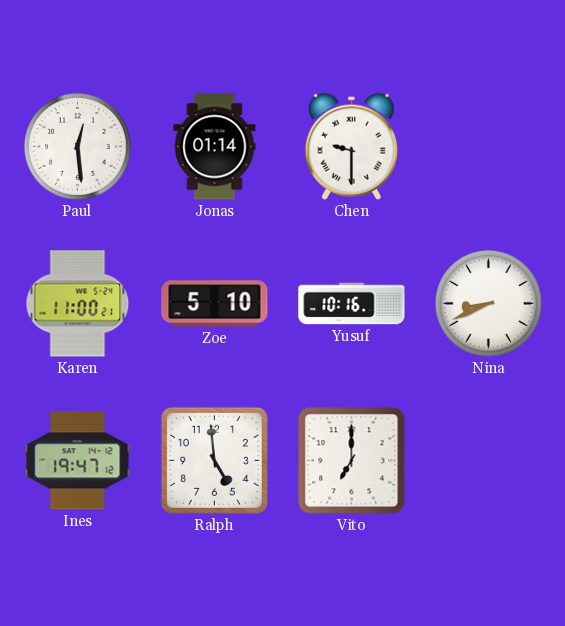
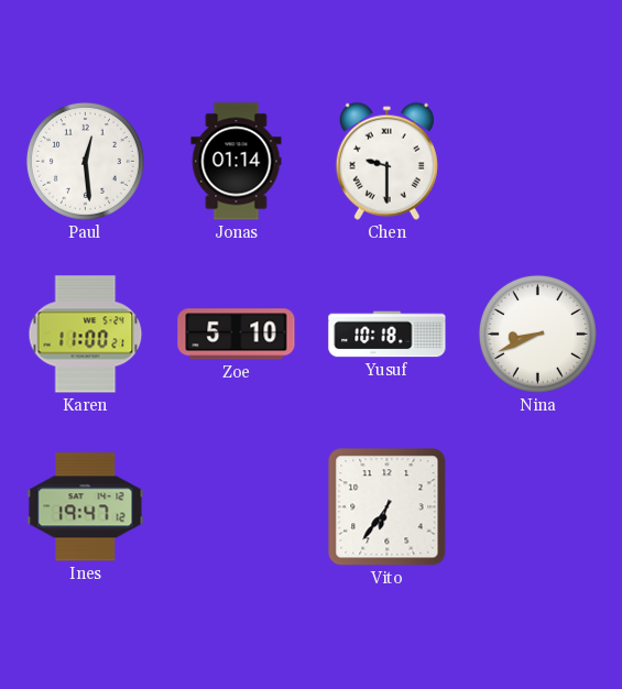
Yusuf: 10:16 -> 10:18
Ralph: 4:59 -> none
Vito: 7:00 -> 6:36
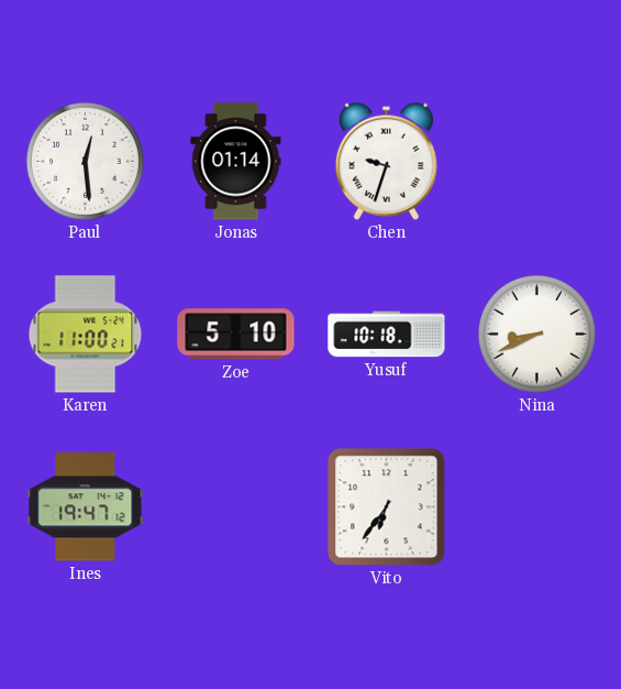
Chen: 9:30 -> 9:33
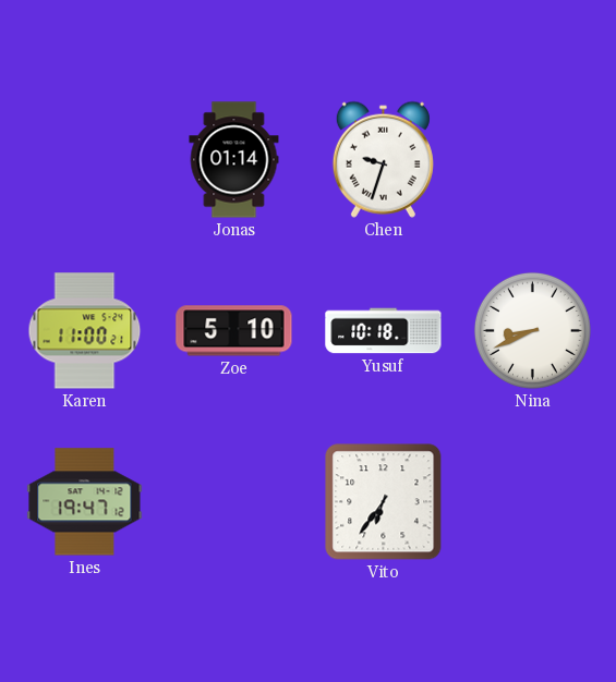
Paul: 12:29 -> none
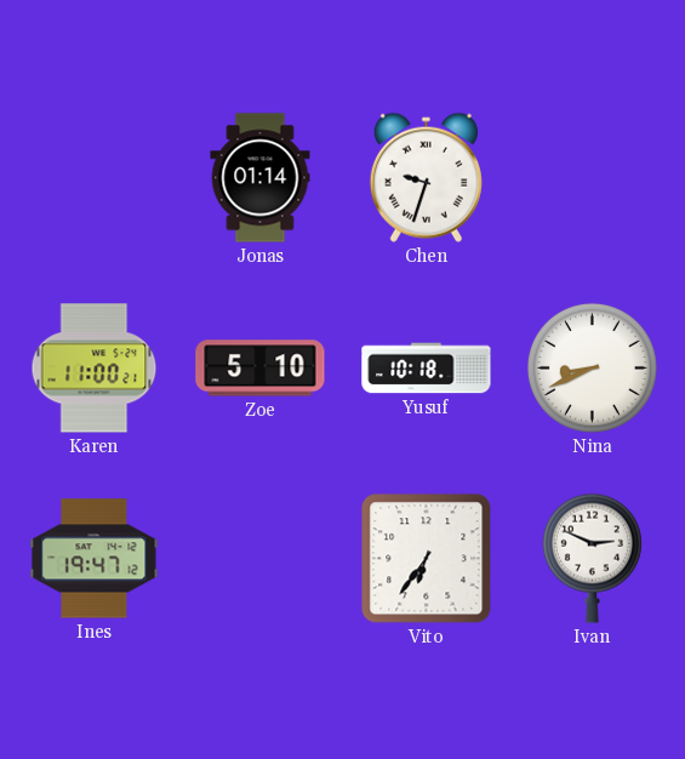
Ivan: none -> 2:49
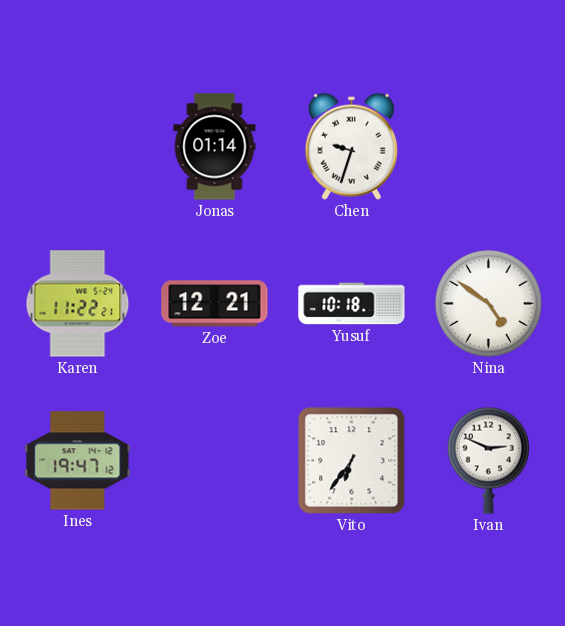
Karen: 11:00 -> 11:22
Zoe: 5:10 -> 12:21
Nina: 8:41 -> 4:51
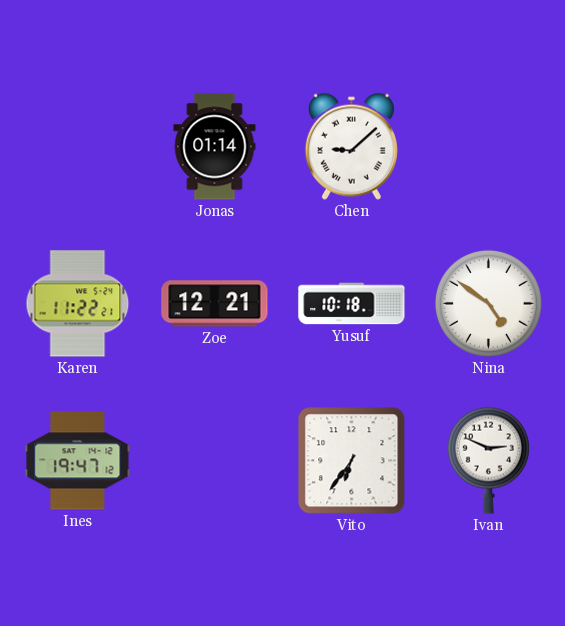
Chen: 9:33 -> 9:08
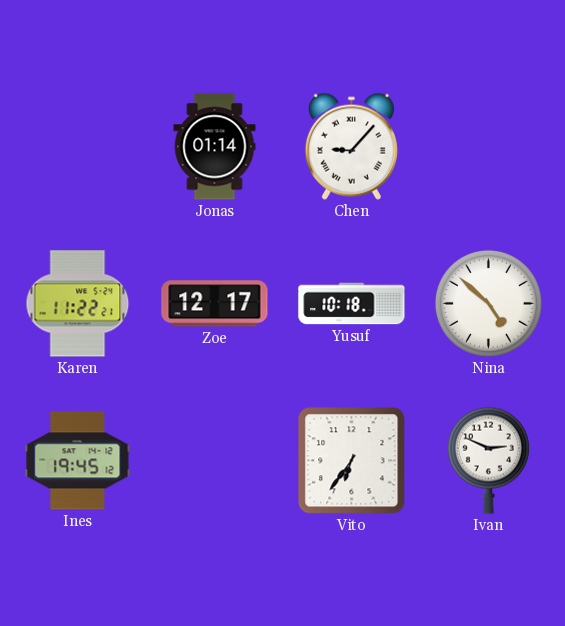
Chen: 9:08 -> 9:07
Zoe: 12:21 -> 12:17
Nina: 4:51 -> 4:52
Ines: 19:47 -> 19:45
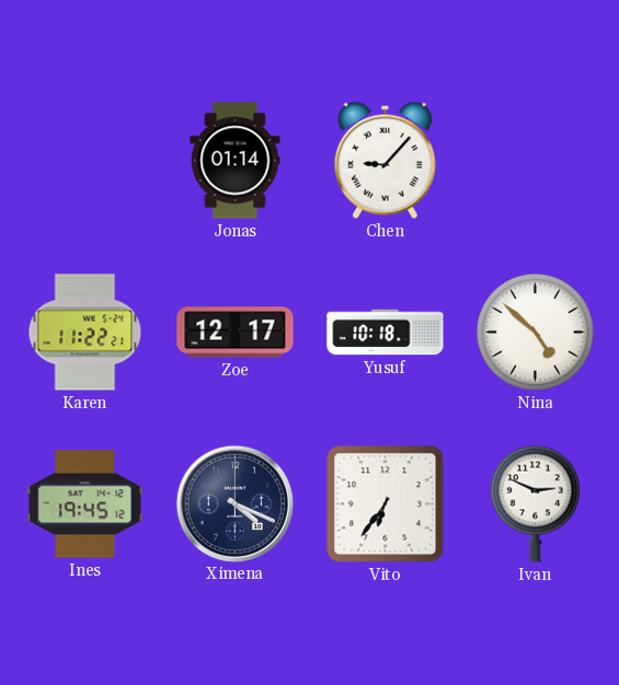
Ximena: none -> 4:19
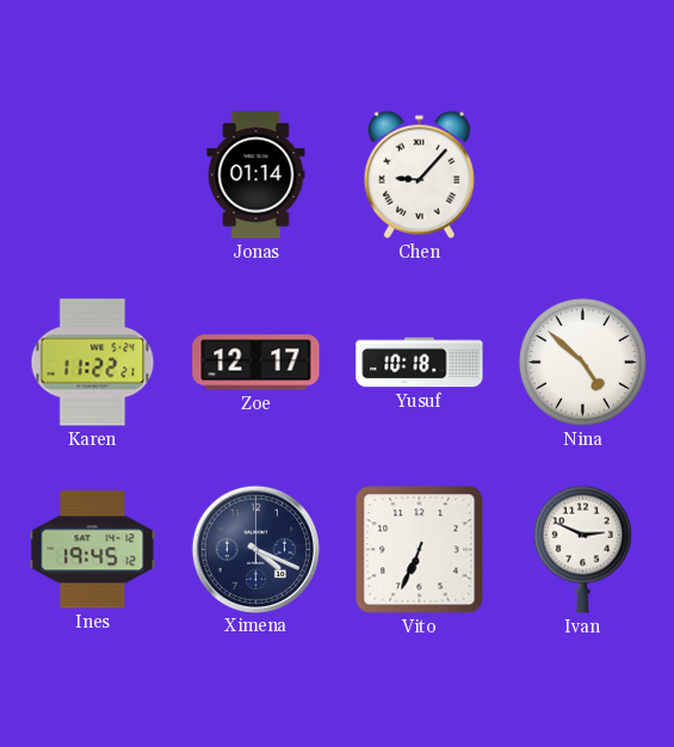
Vito: 6:36 -> 6:34
